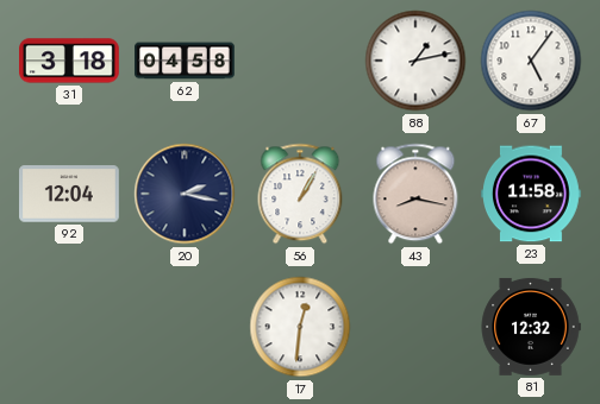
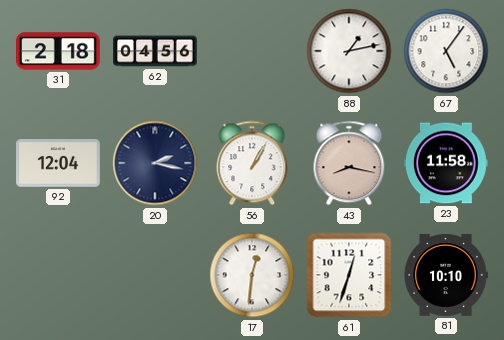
31: 3:18 -> 2:18
62: 04:58 -> 04:56
61: none -> 12:33
81: 12:32 -> 10:10
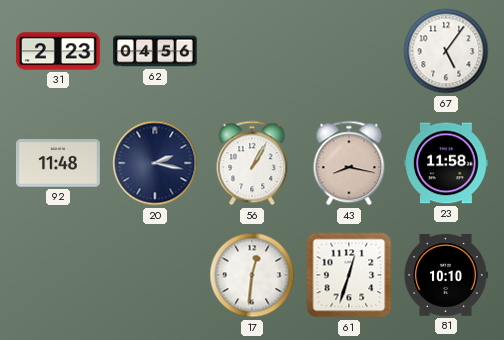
31: 2:18 -> 2:23
88: 1:13 -> none
92: 12:04 -> 11:48
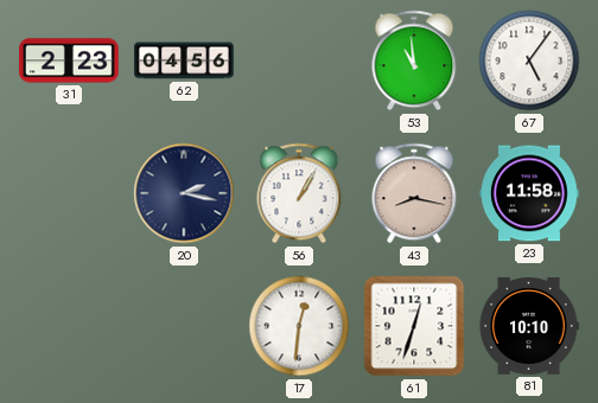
53: none -> 10:59
92: 11:48 -> none
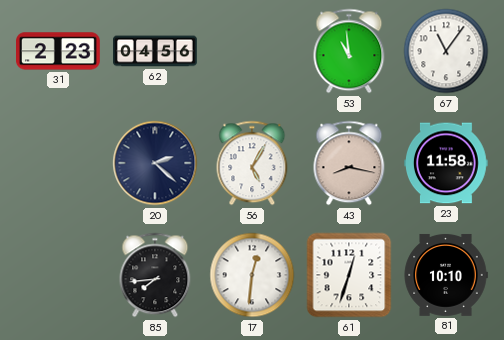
67: 5:06 -> 11:06
20: 2:17 -> 2:22
56: 1:05 -> 5:05
85: none -> 7:44
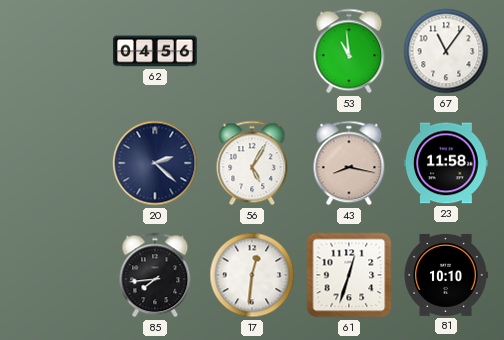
31: 2:23 -> none
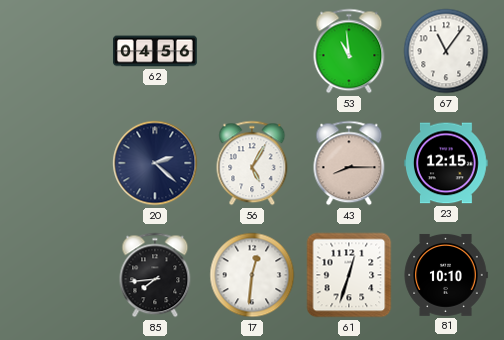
43: 8:17 -> 8:15
23: 11:58 -> 12:15
